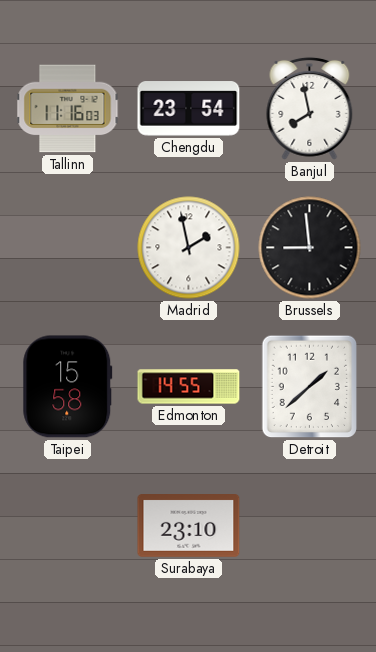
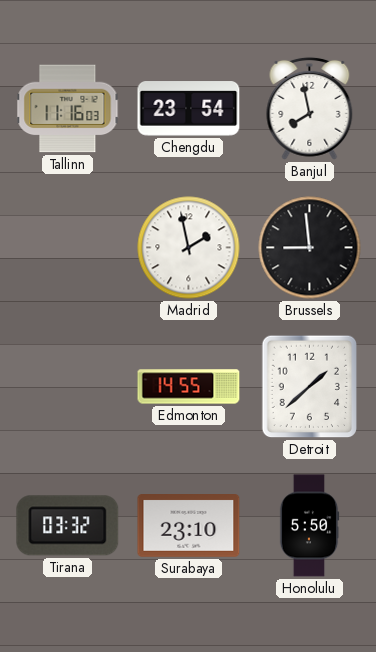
Taipei: 15:58 -> none
Tirana: none -> 03:32
Honolulu: none -> 5:50
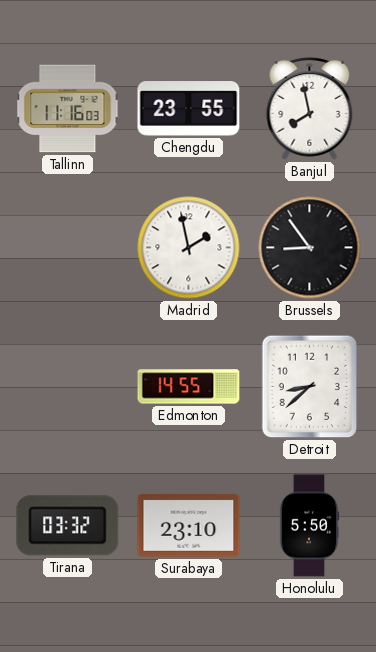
Chengdu: 23:54 -> 23:55
Brussels: 8:59 -> 8:54
Detroit: 1:38 -> 8:38
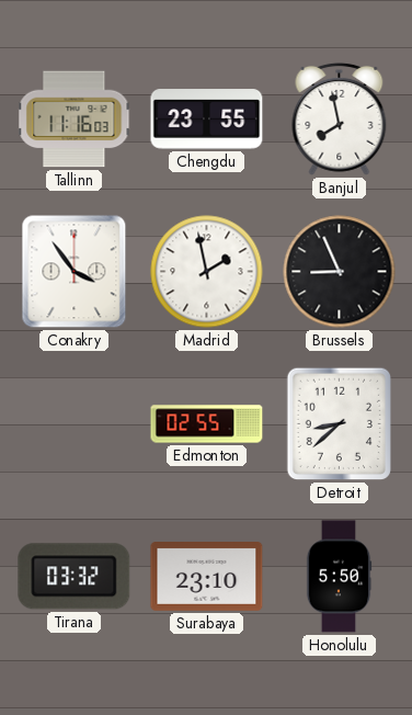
Conakry: none -> 3:54
Brussels: 8:54 -> 8:56
Edmonton: 14:55 -> 02:55
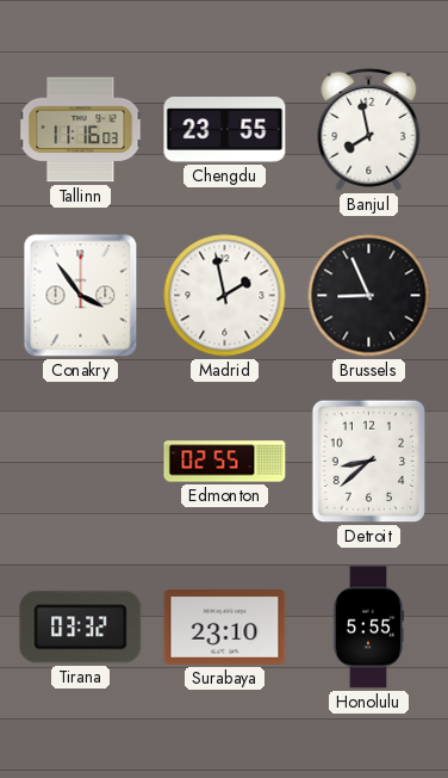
Honolulu: 5:50 -> 5:55
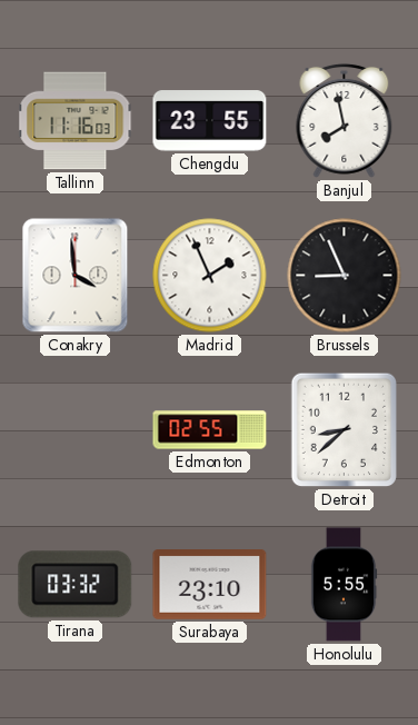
Conakry: 3:54 -> 3:59
Madrid: 1:58 -> 1:56
